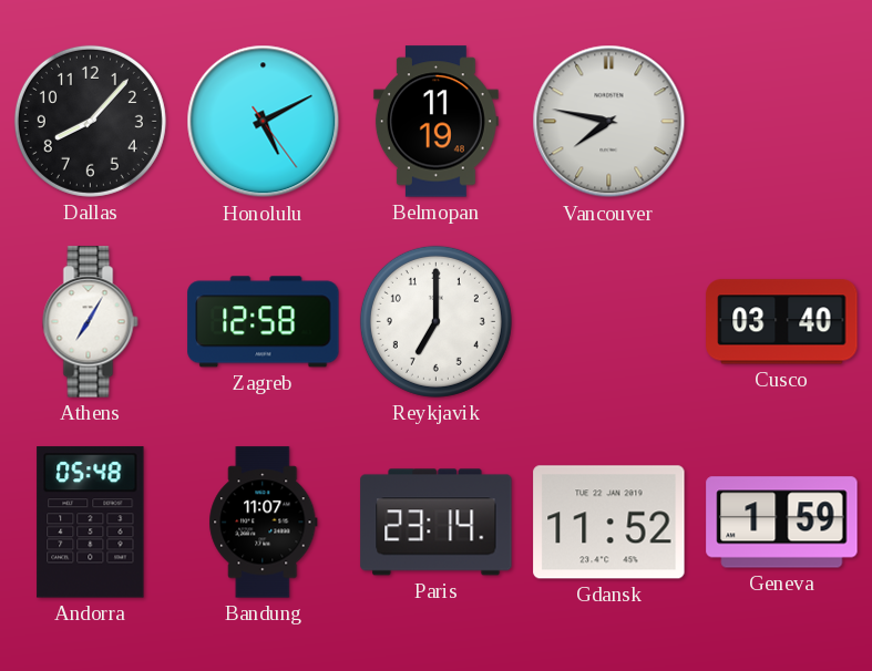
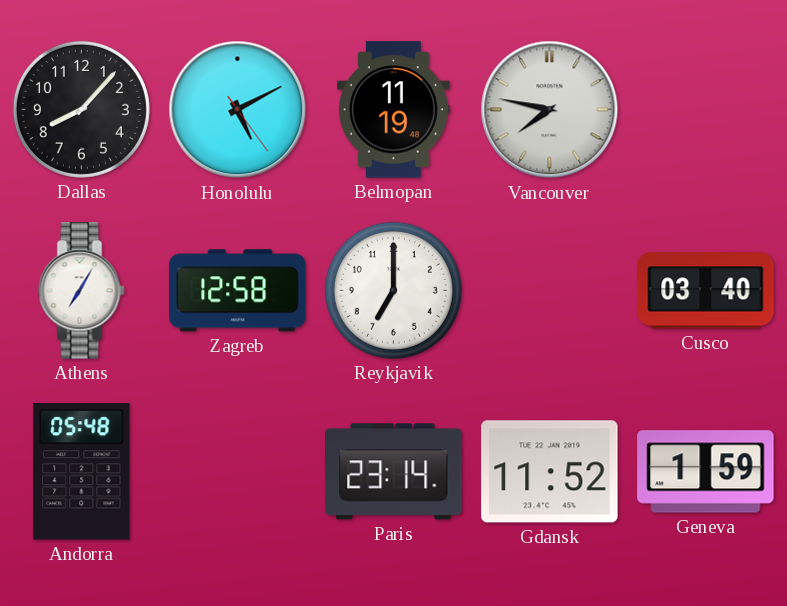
Bandung: 11:07 -> none
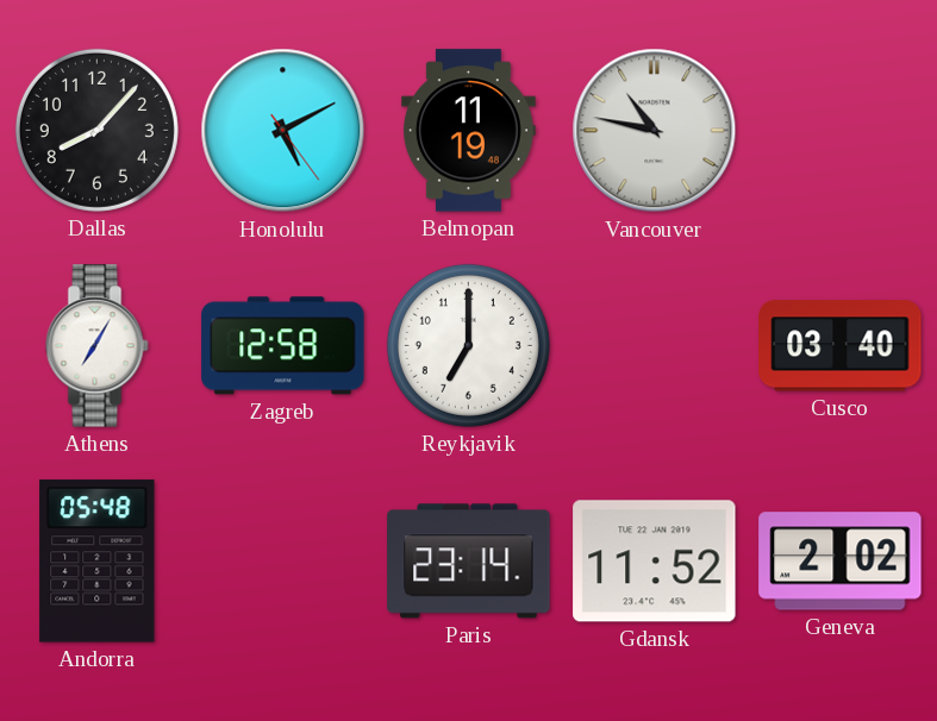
Vancouver: 7:47 -> 10:47
Geneva: 1:59 -> 2:02
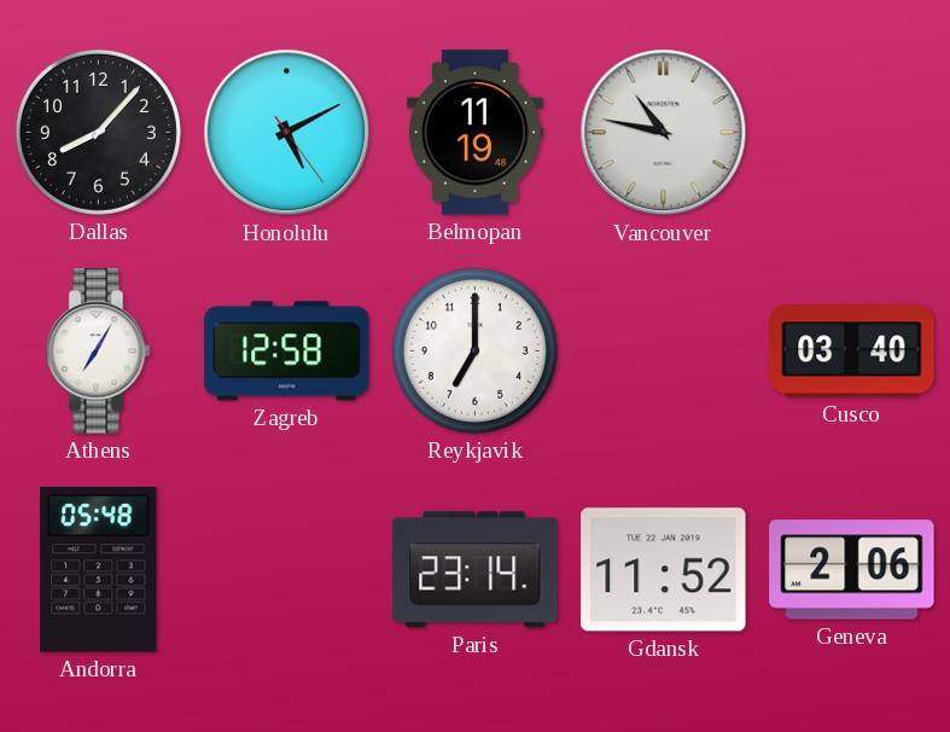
Geneva: 2:02 -> 2:06
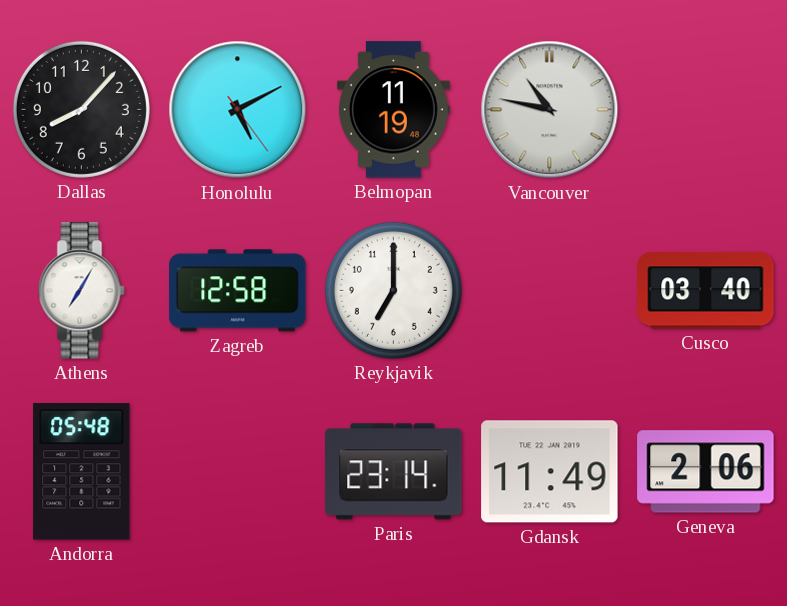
Gdansk: 11:52 -> 11:49
